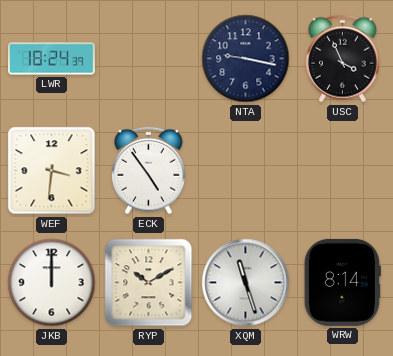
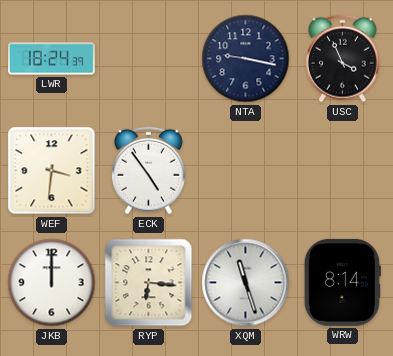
RYP: 10:10 -> 6:16
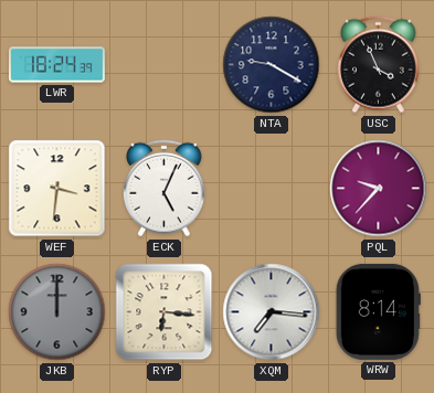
NTA: 9:17 -> 9:20
ECK: 4:54 -> 5:04
PQL: none -> 9:37
JKB dial: white -> grey
XQM: 11:27 -> 7:16
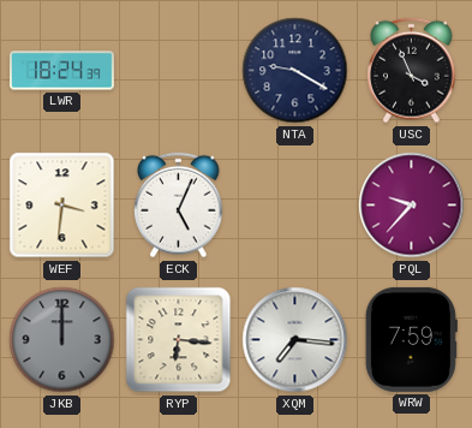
WRW: 8:14 -> 7:59
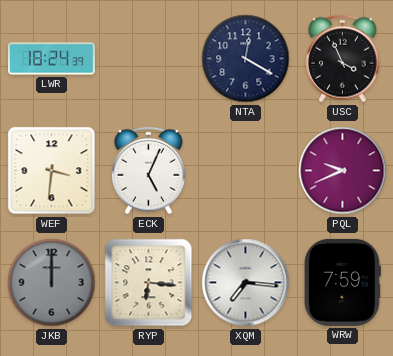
NTA: 9:20 -> 12:20
PQL: 9:37 -> 9:41
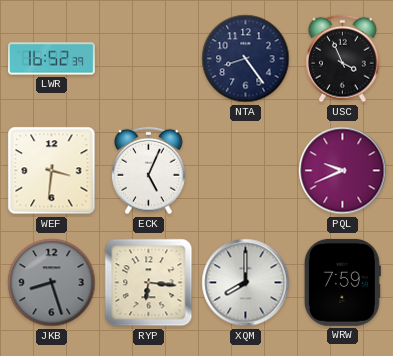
LWR: 18:24 -> 16:52
NTA: 12:20 -> 8:24
JKB: 12:00 -> 8:27
XQM: 7:16 -> 8:00
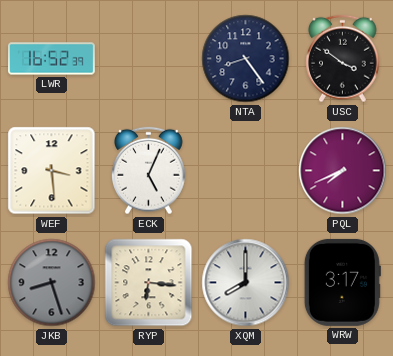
USC: 3:56 -> 3:51
WEF: 3:31 -> 3:29
PQL: 9:41 -> 7:41
WRW: 7:59 -> 3:17
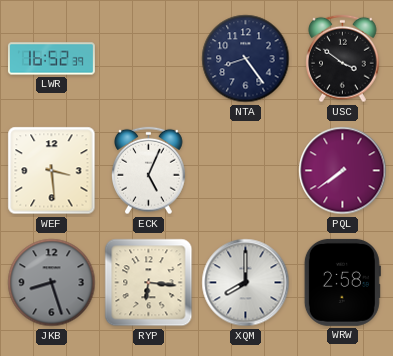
PQL: 7:41 -> 7:39
WRW: 3:17 -> 2:58
